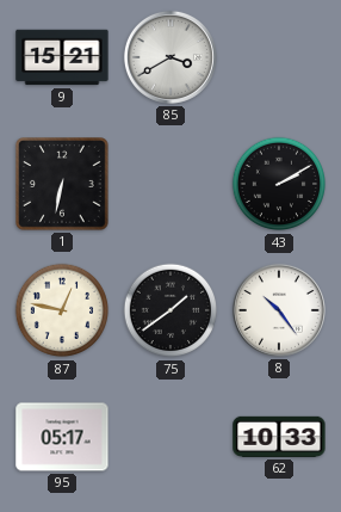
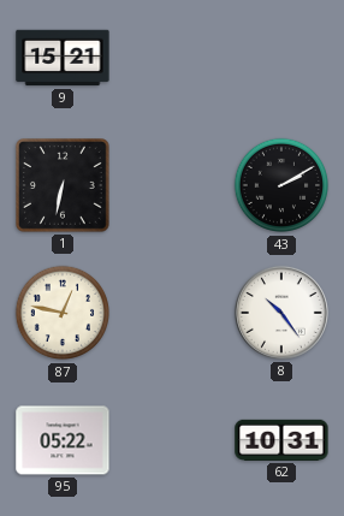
85: 3:40 -> none
75: 1:39 -> none
95: 05:17 -> 05:22
62: 10:33 -> 10:31
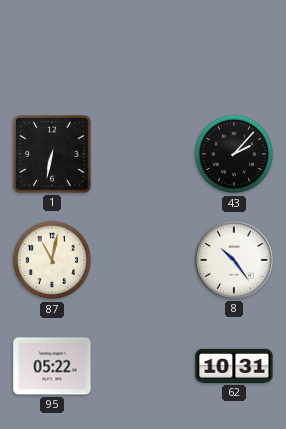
9: 15:21 -> none
43: 2:10 -> 2:07
87: 12:47 -> 11:02
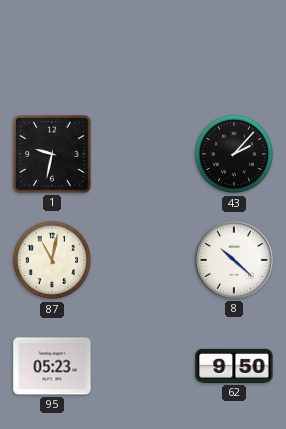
1: 6:32 -> 9:32
8: 10:24 -> 10:22
95: 05:22 -> 05:23
62: 10:31 -> 9:50
